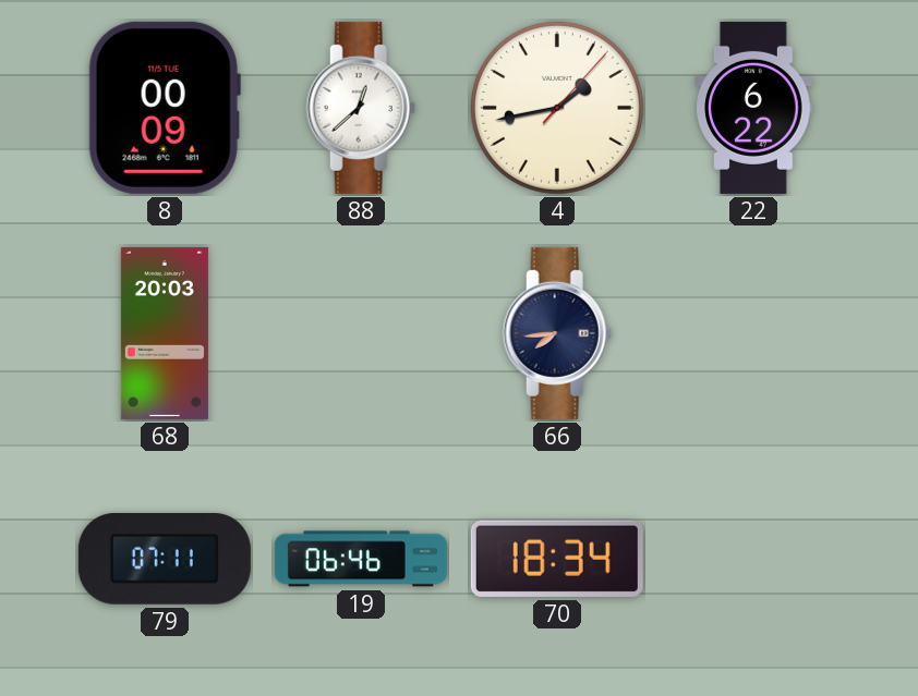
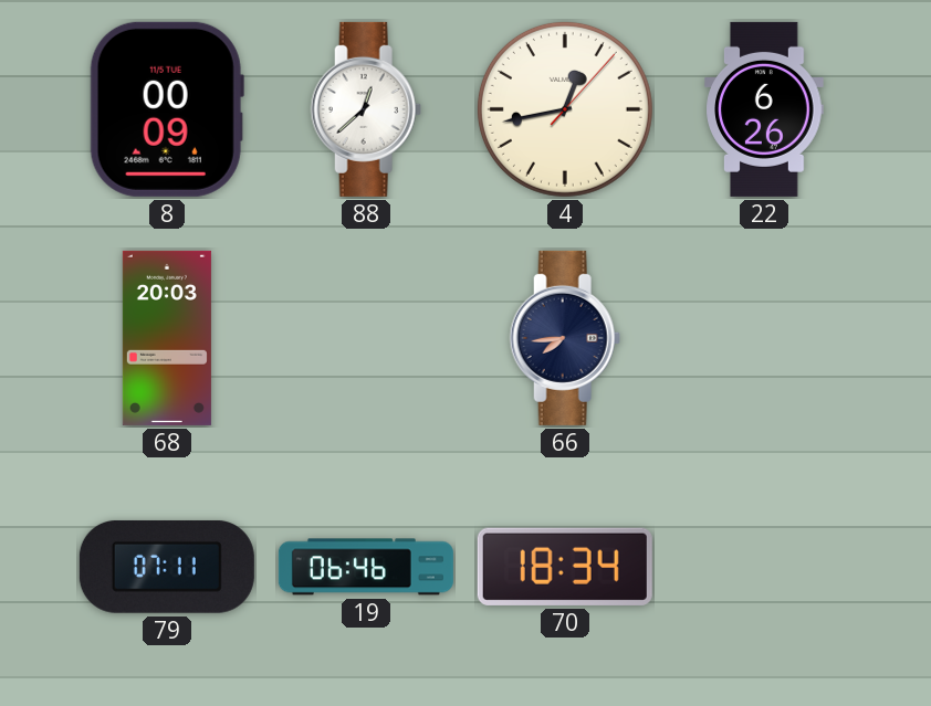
4: 1:43 -> 12:43
22: 6:22 -> 6:26
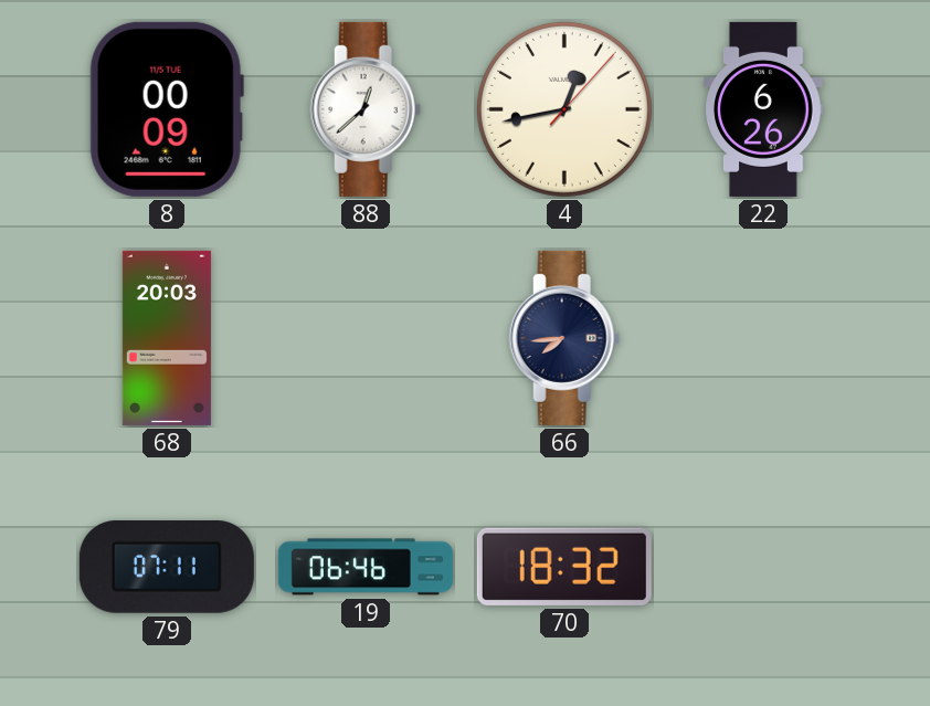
70: 18:34 -> 18:32
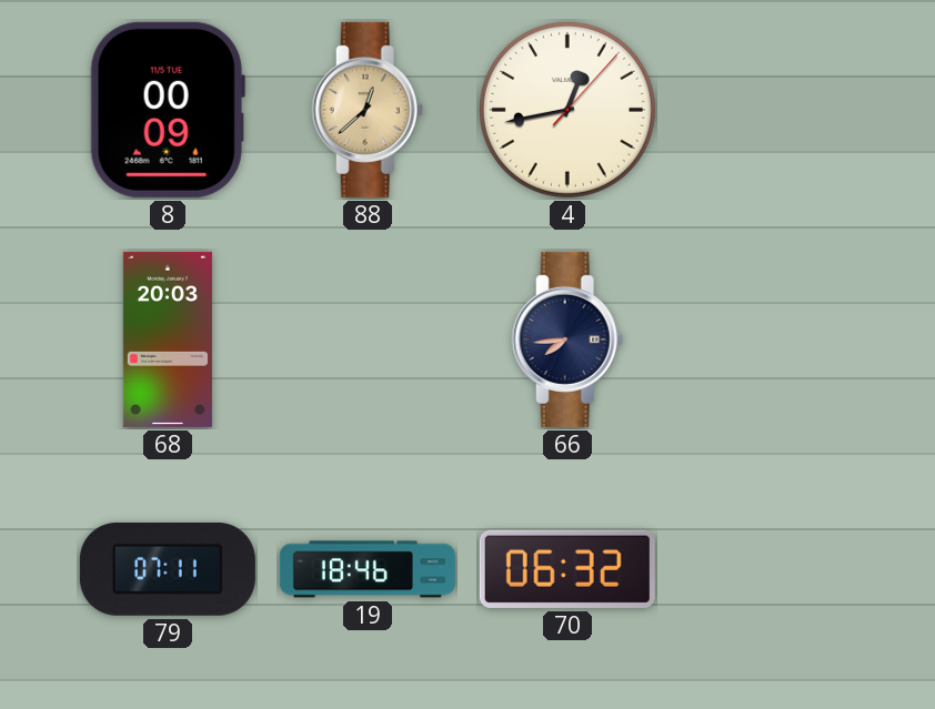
88 dial: white -> champagne
22: 6:26 -> none
19: 06:46 -> 18:46
70: 18:32 -> 06:32
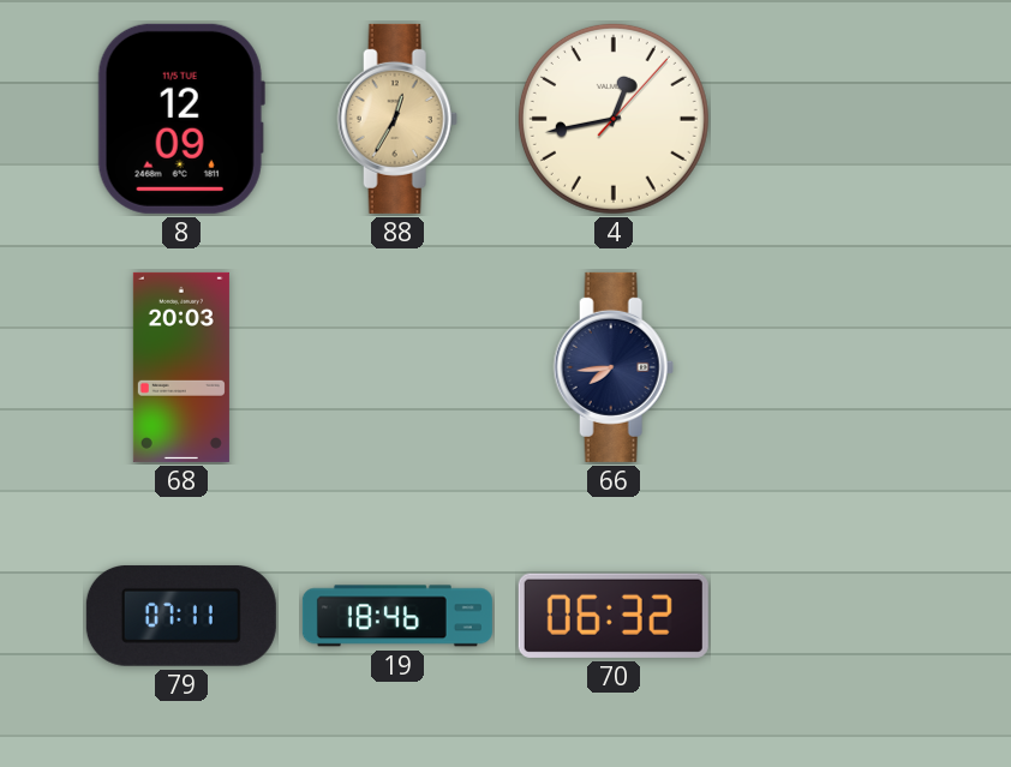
8: 00:09 -> 12:09
88: 12:38 -> 12:35
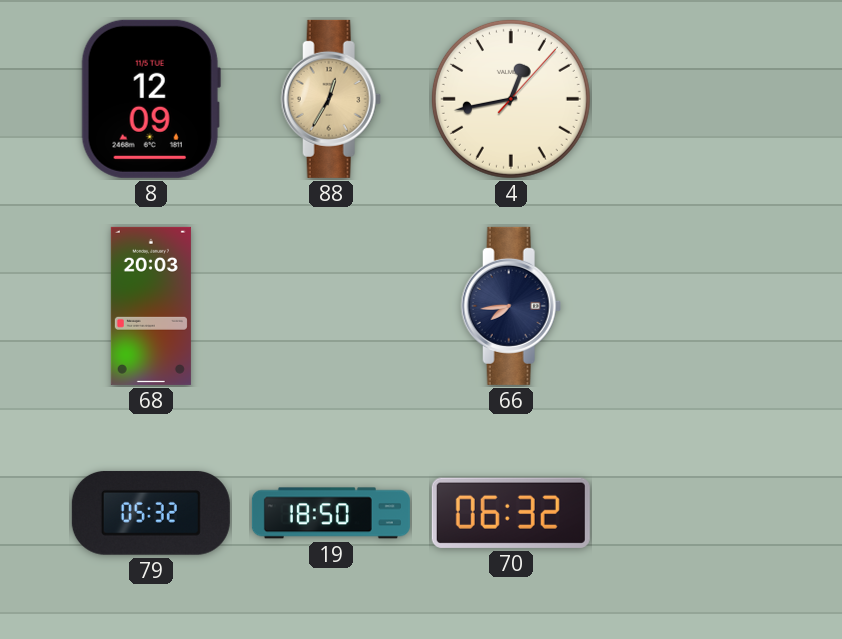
79: 07:11 -> 05:32
19: 18:46 -> 18:50
